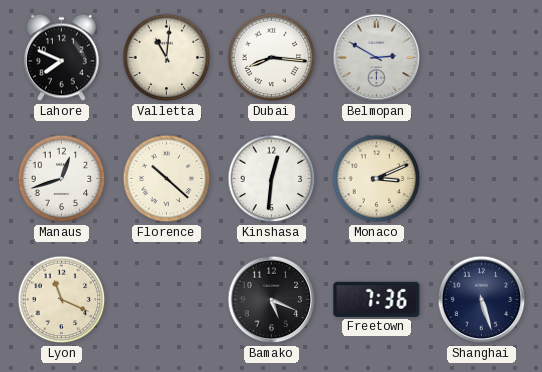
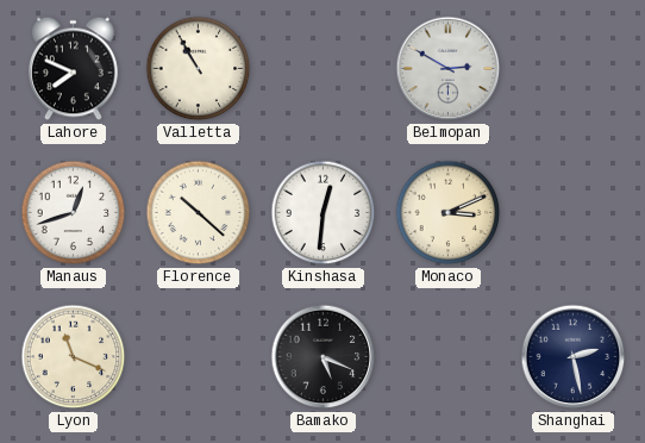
Valletta: 11:01 -> 10:55
Dubai: 8:16 -> none
Freetown: 7:36 -> none
Shanghai: 5:27 -> 2:28
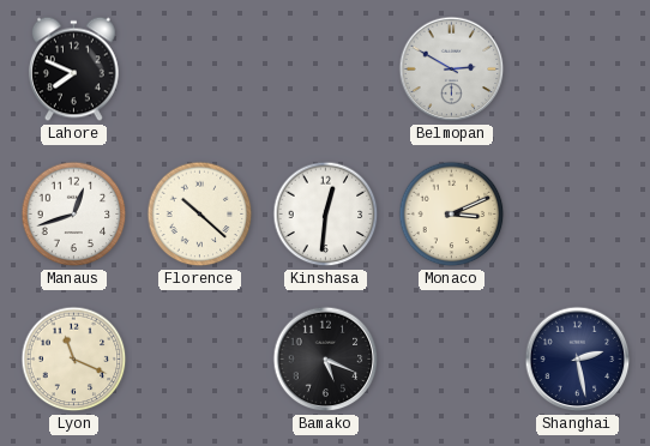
Valletta: 10:55 -> none
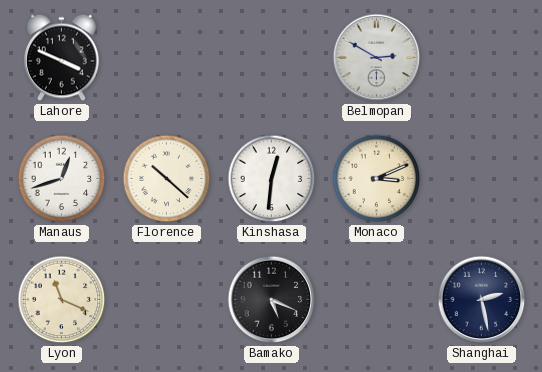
Lahore: 7:49 -> 3:49
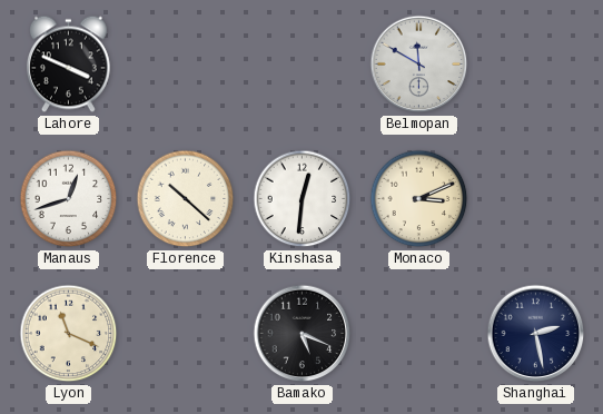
Belmopan: 2:50 -> 11:50
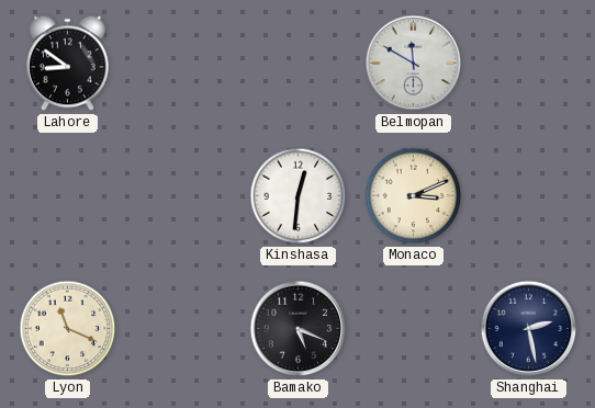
Lahore: 3:49 -> 8:51
Manaus: 12:42 -> none
Florence: 10:22 -> none
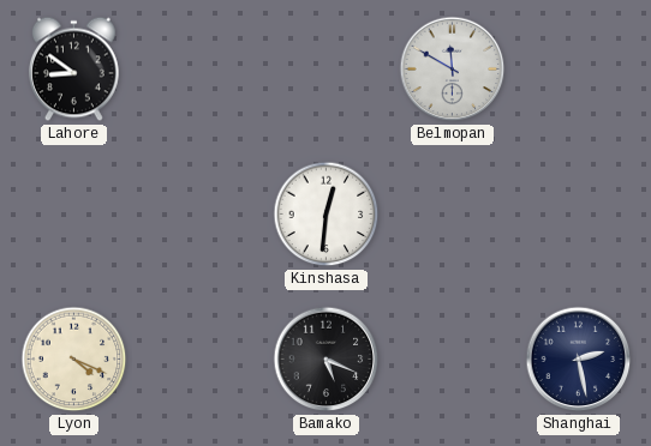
Monaco: 3:11 -> none
Lyon: 11:19 -> 4:19
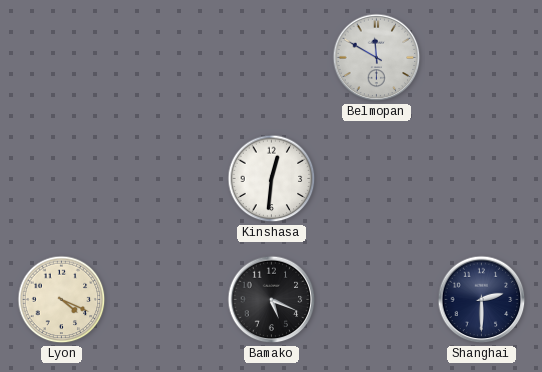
Lahore: 8:51 -> none
Shanghai: 2:28 -> 2:30
